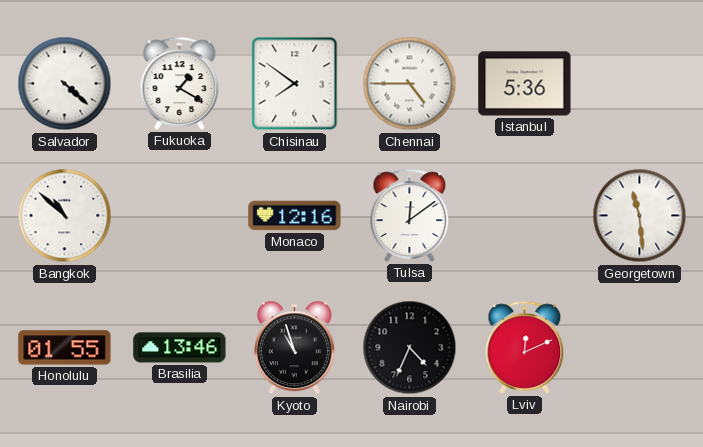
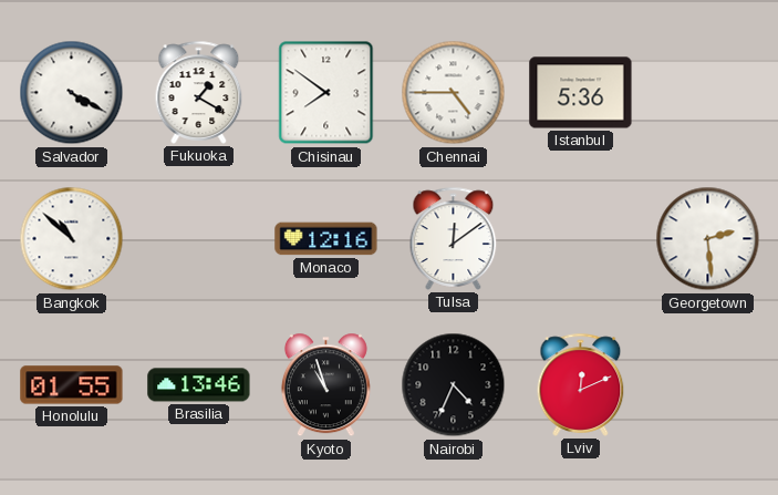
Salvador: 4:22 -> 4:20
Georgetown: 11:29 -> 2:29
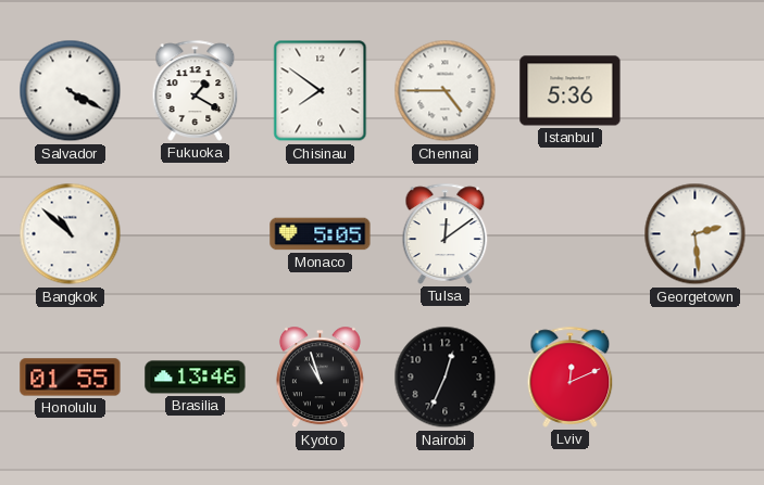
Monaco: 12:16 -> 5:05
Nairobi: 4:34 -> 12:34
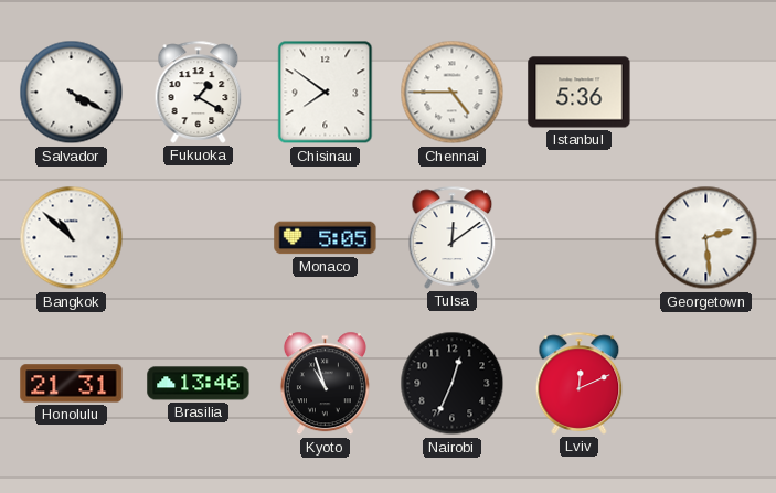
Honolulu: 01:55 -> 21:31
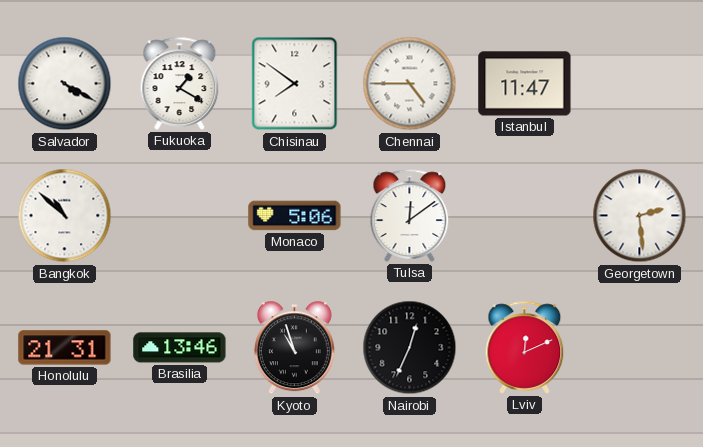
Istanbul: 5:36 -> 11:47
Monaco: 5:05 -> 5:06
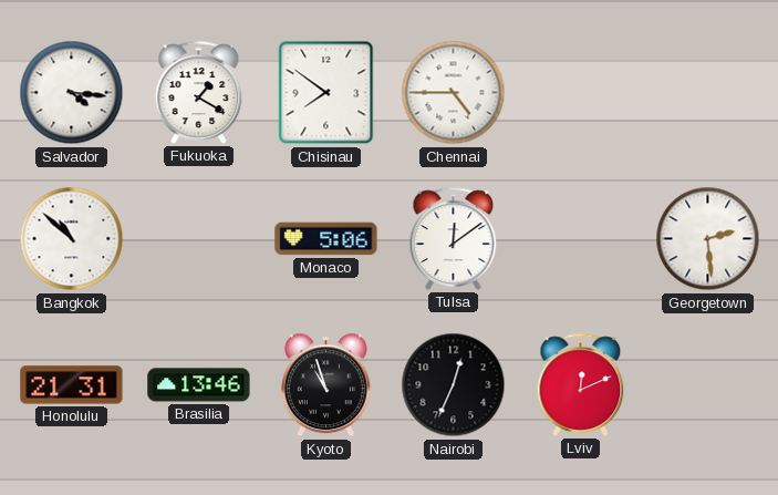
Salvador: 4:20 -> 4:16
Istanbul: 11:47 -> none
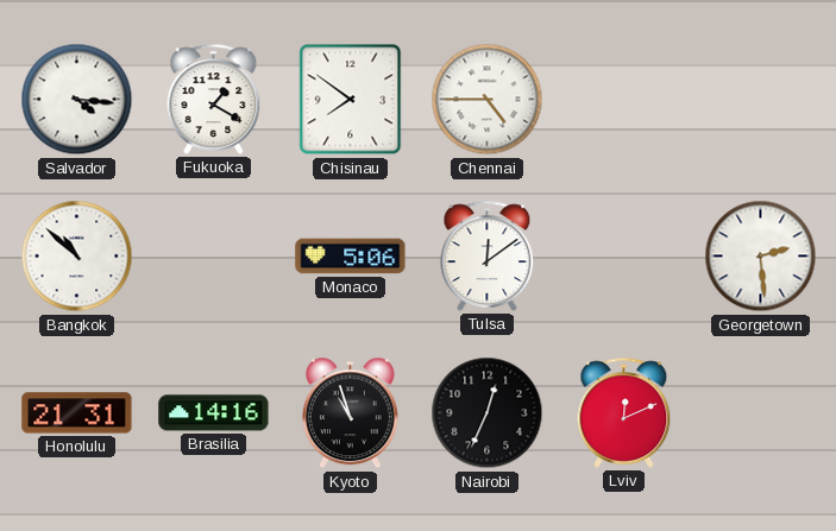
Brasilia: 13:46 -> 14:16
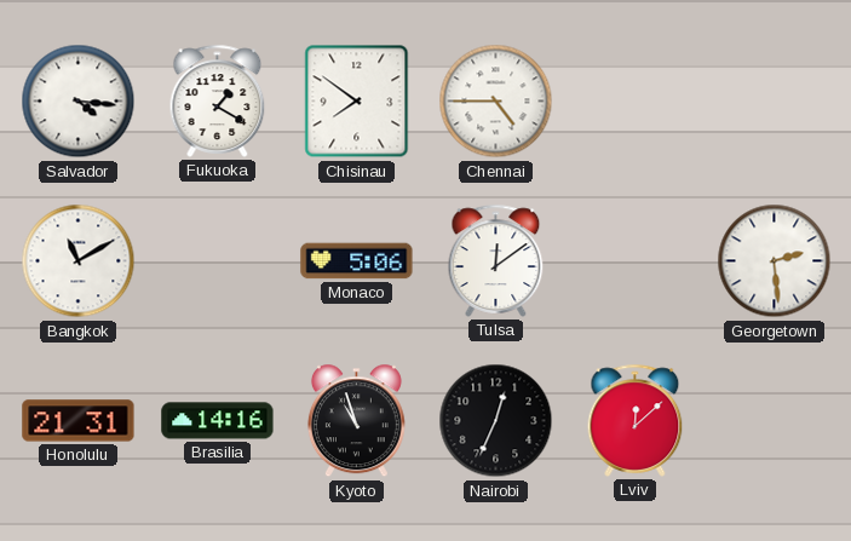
Bangkok: 10:52 -> 11:10
Lviv: 12:11 -> 12:08
